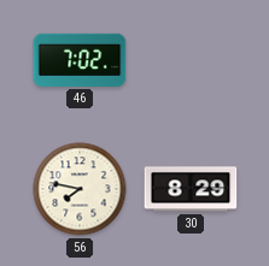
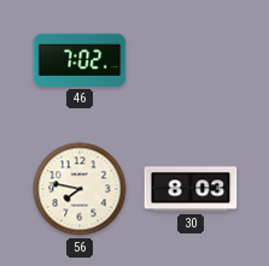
30: 8:29 -> 8:03
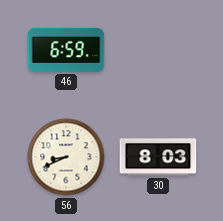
46: 7:02 -> 6:59
56: 7:47 -> 8:41
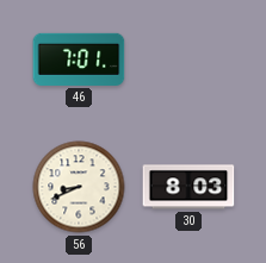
46: 6:59 -> 7:01
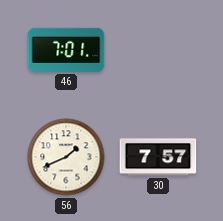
56: 8:41 -> 1:41
30: 8:03 -> 7:57
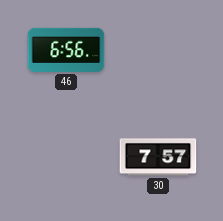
46: 7:01 -> 6:56
56: 1:41 -> none
